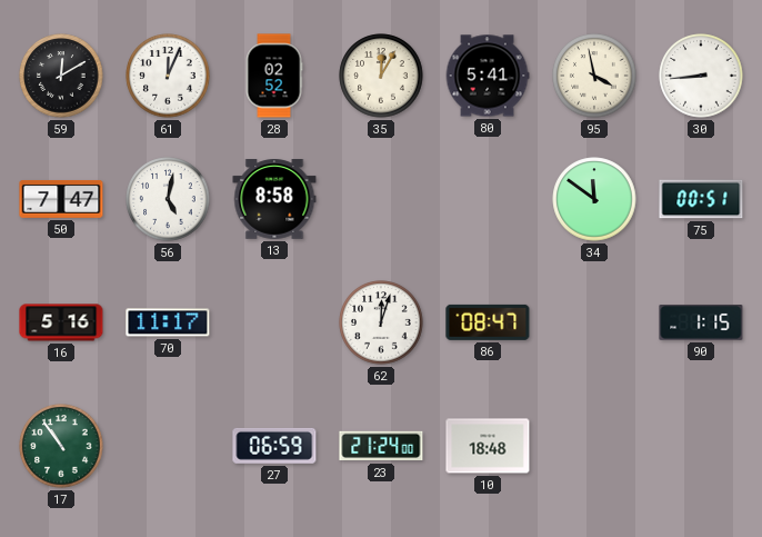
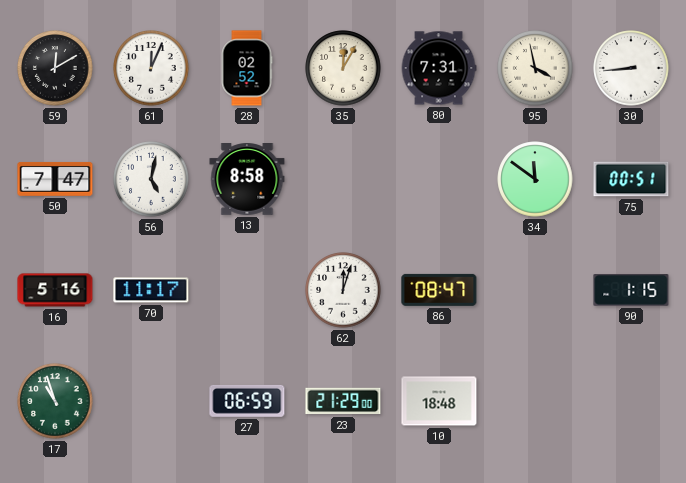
80: 5:41 -> 7:31
17: 10:54 -> 10:57
23: 21:24 -> 21:29
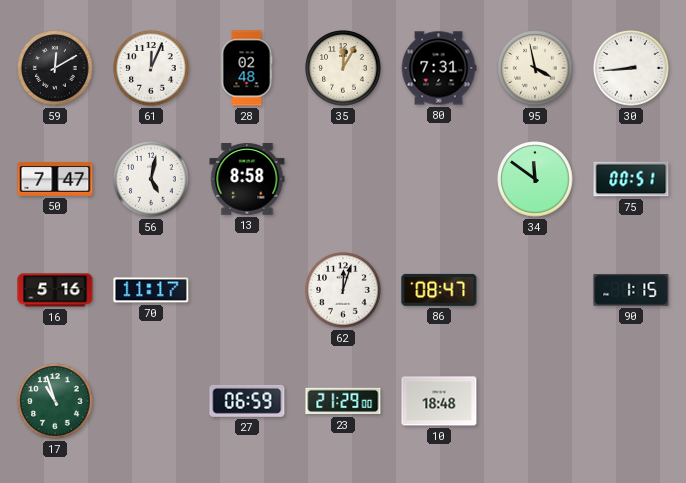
28: 02:52 -> 02:48
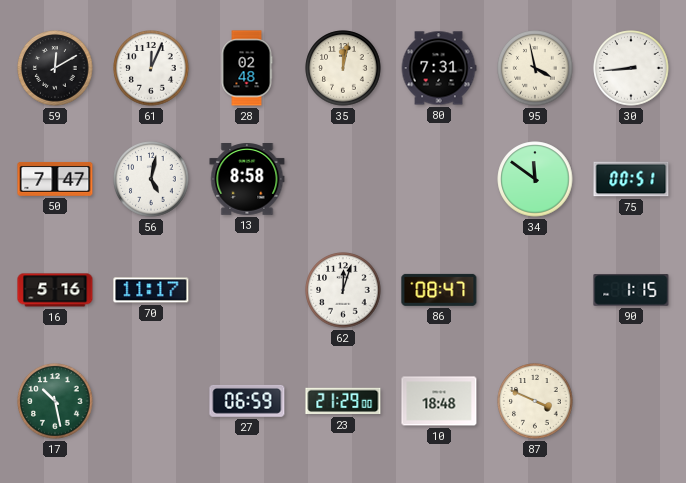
35: 12:05 -> 12:02
17: 10:57 -> 10:28
87: none -> 3:49
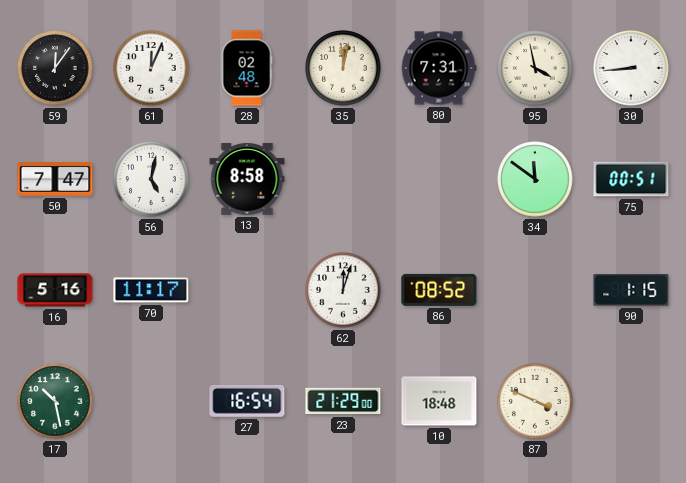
59: 12:10 -> 12:06
86: 08:47 -> 08:52
27: 06:59 -> 16:54
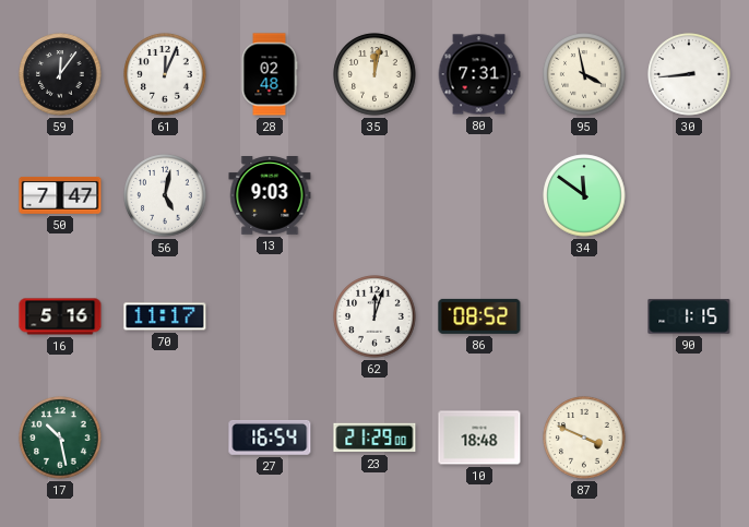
13: 8:58 -> 9:03
75: 00:51 -> none
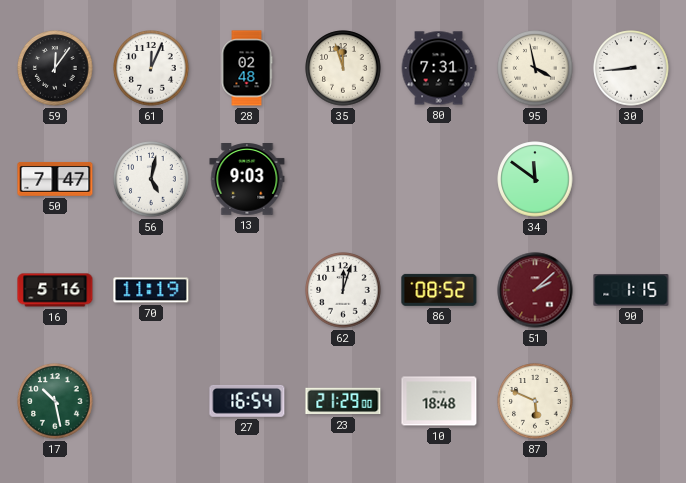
35: 12:02 -> 11:57
70: 11:17 -> 11:19
51: none -> 2:08
87: 3:49 -> 5:49
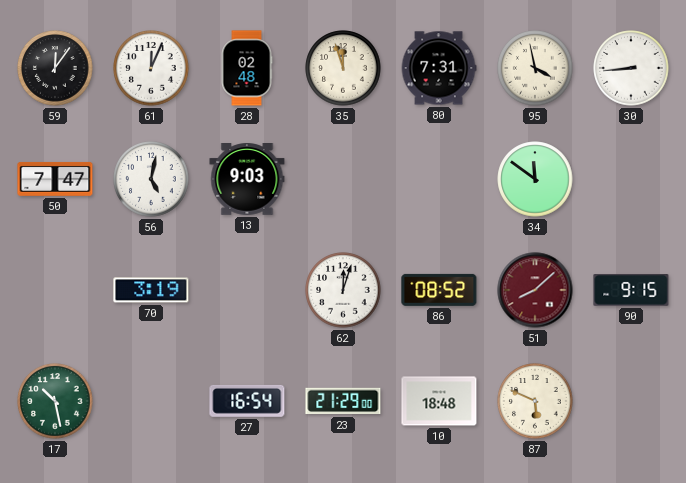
16: 5:16 -> none
70: 11:19 -> 3:19
51: 2:08 -> 8:08
90: 1:15 -> 9:15
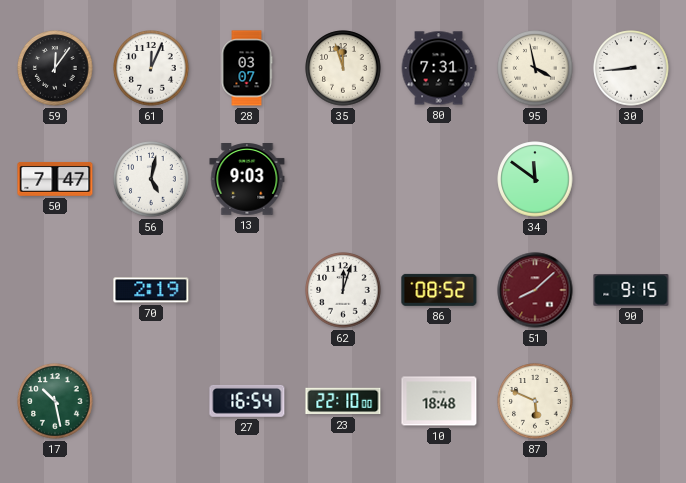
28: 02:48 -> 03:07
70: 3:19 -> 2:19
23: 21:29 -> 22:10
